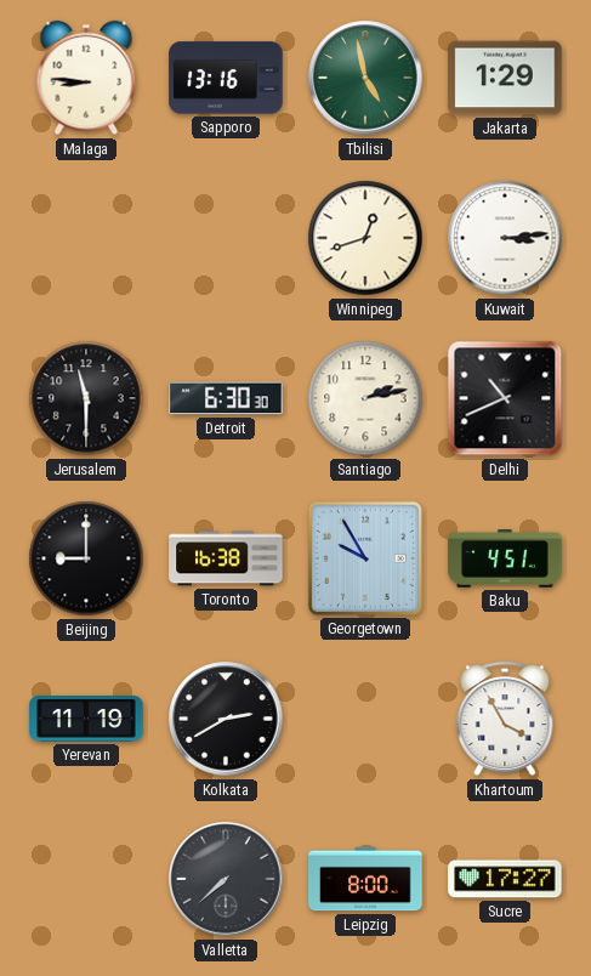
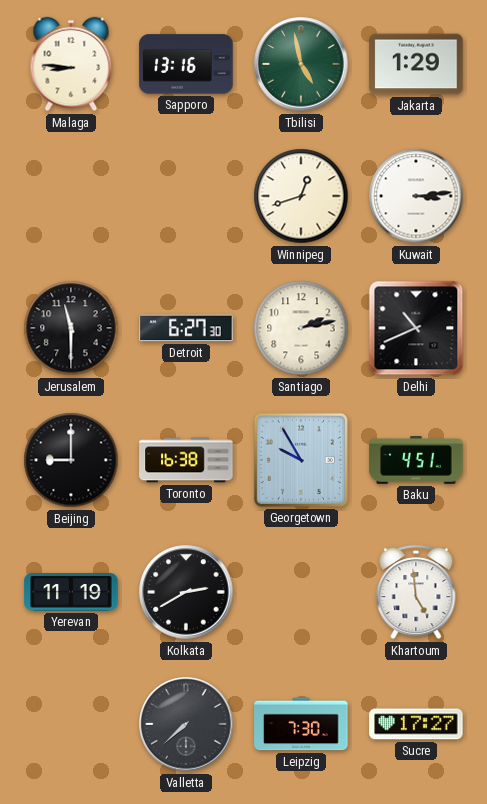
Detroit: 6:30 -> 6:27
Khartoum: 3:55 -> 4:59
Leipzig: 8:00 -> 7:30
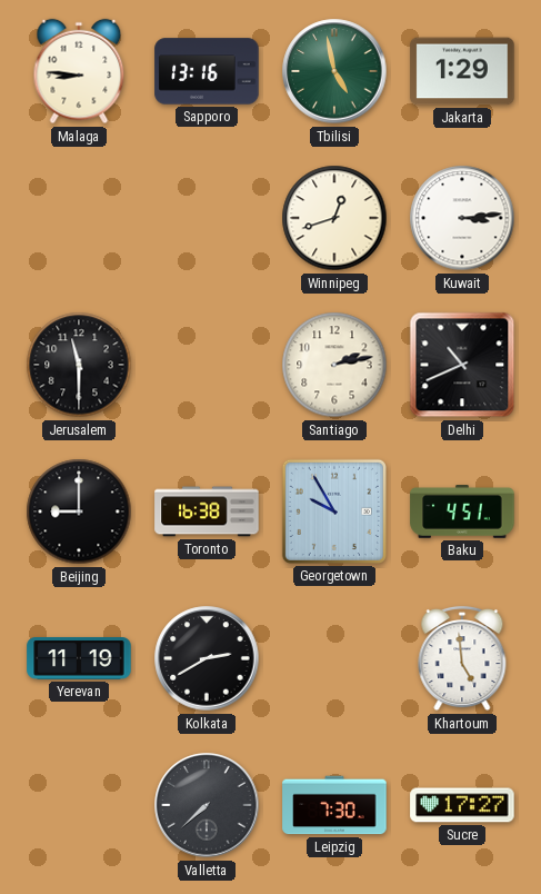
Detroit: 6:27 -> none
